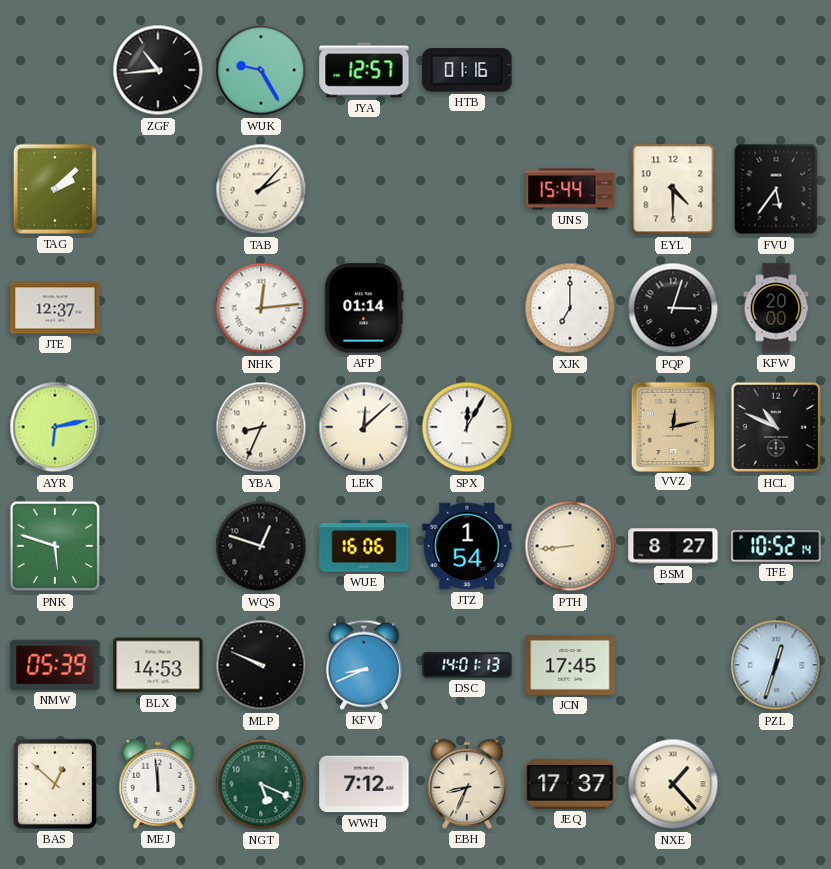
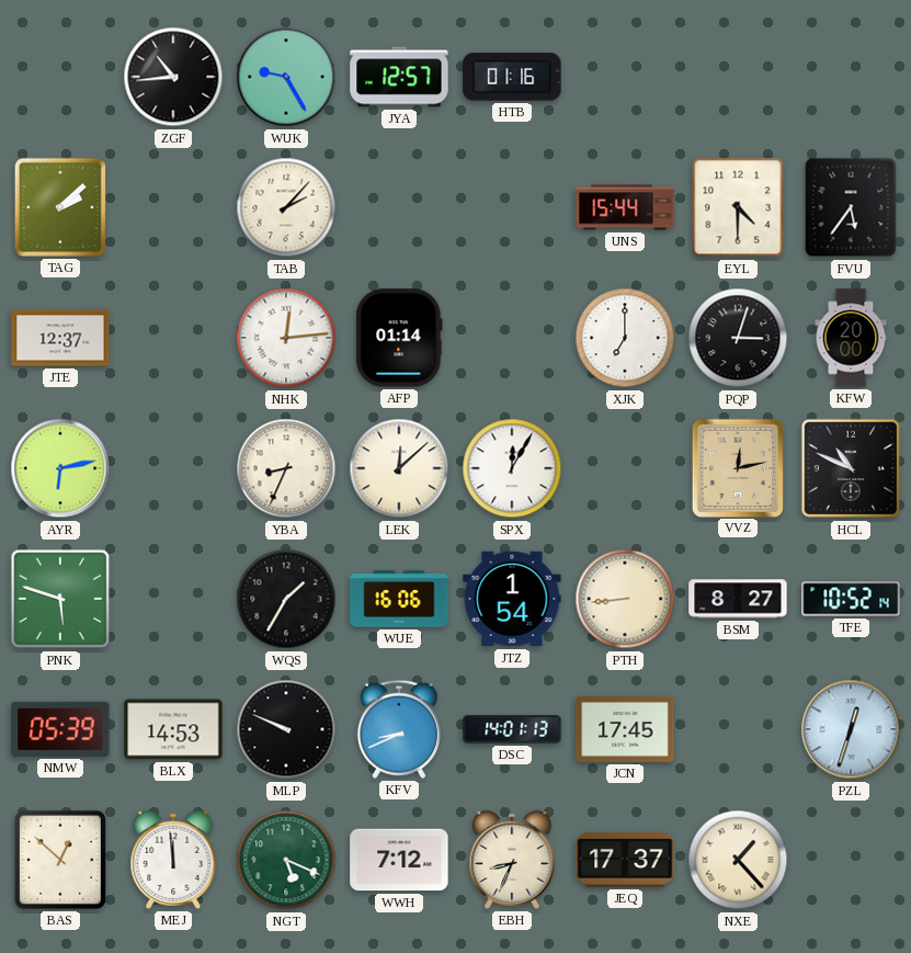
WQS: 12:48 -> 1:35
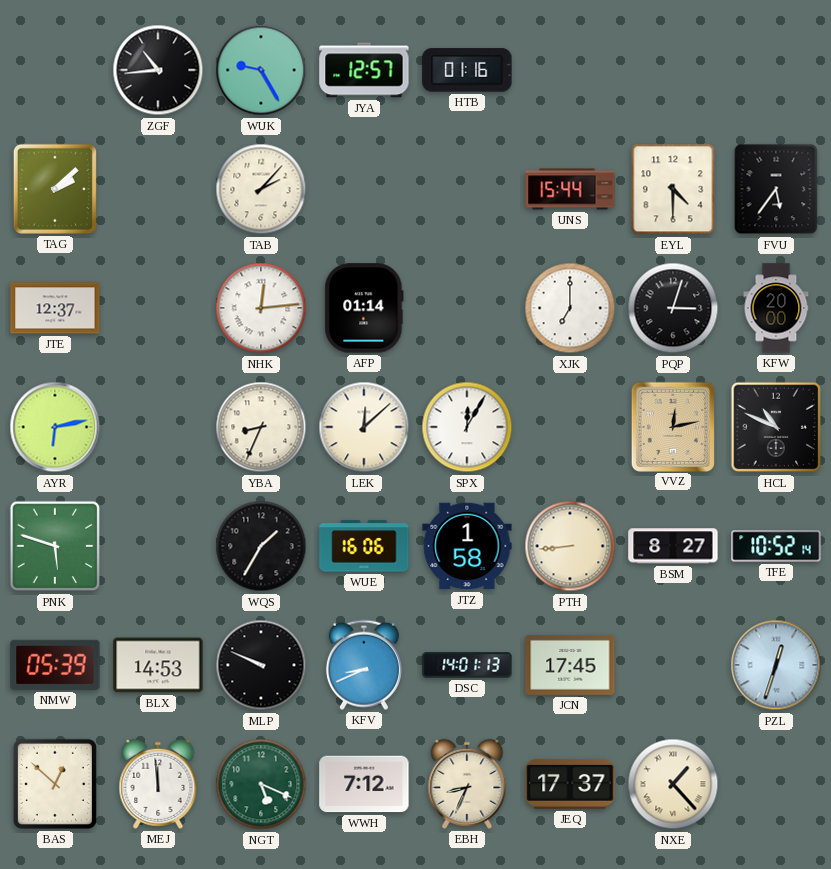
JTZ: 1:54 -> 1:58
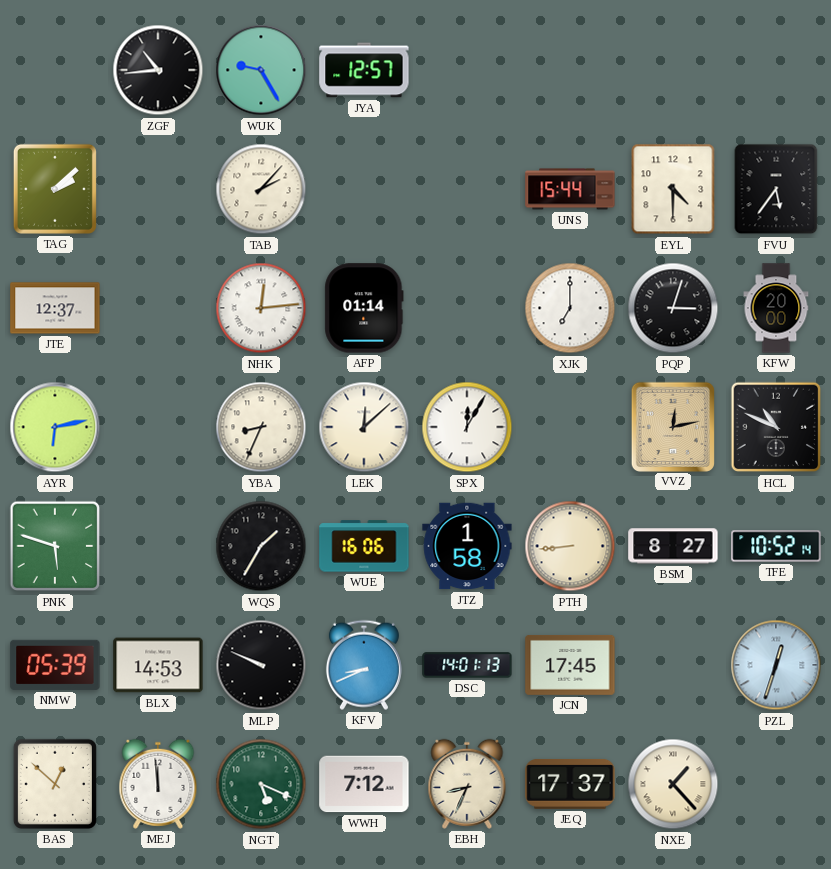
HTB: 01:16 -> none
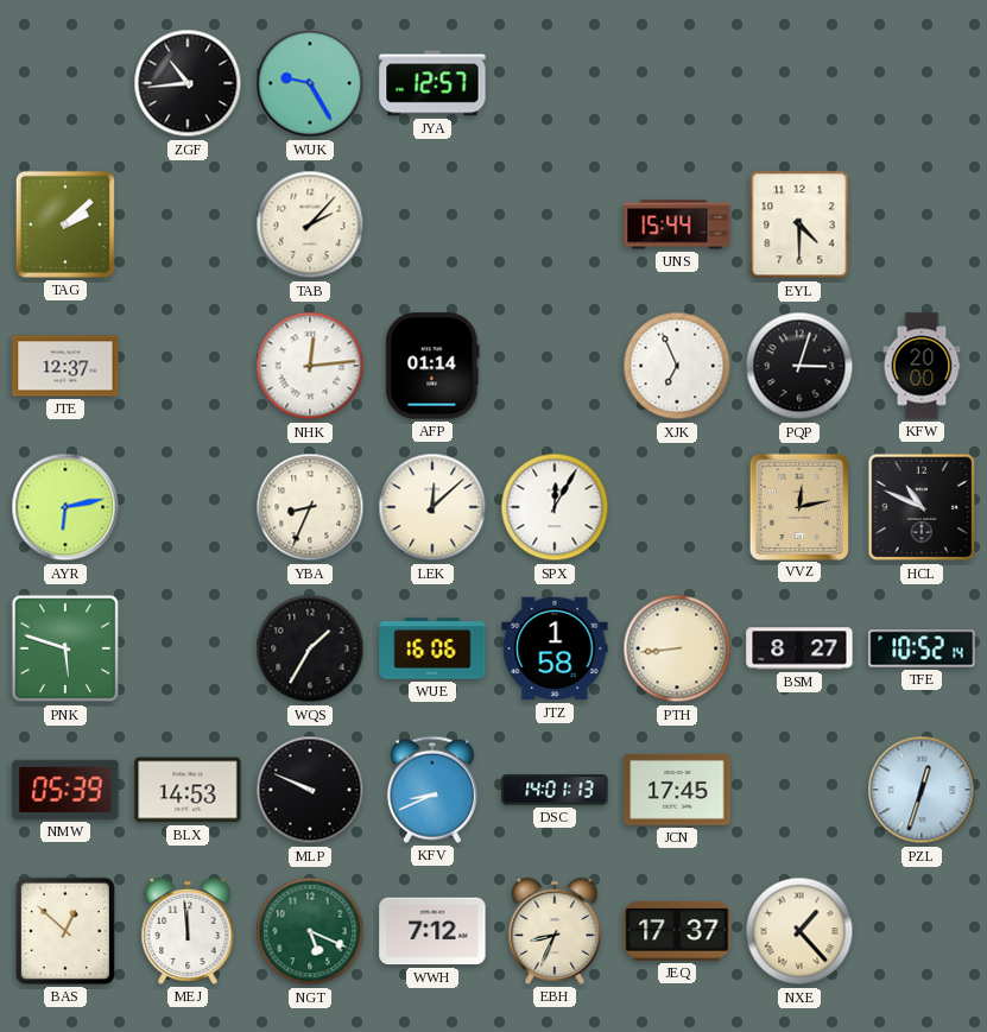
FVU: 5:36 -> none
XJK: 7:00 -> 6:56
